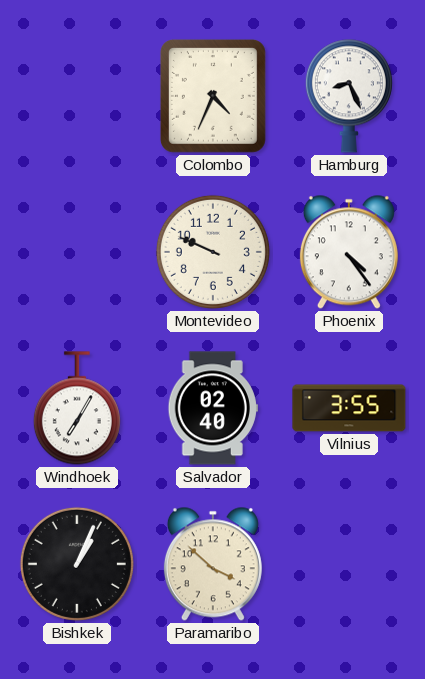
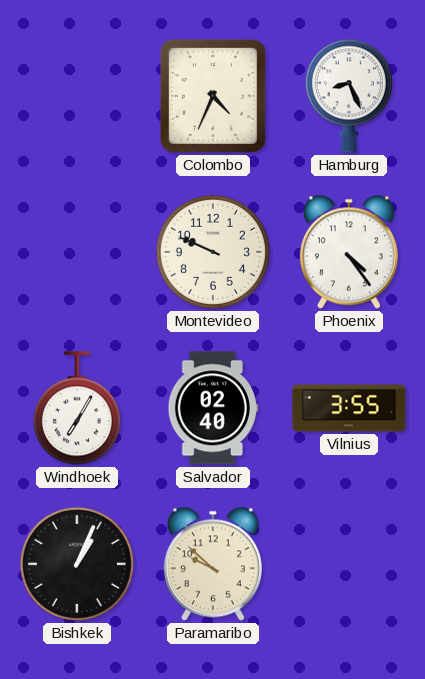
Paramaribo: 3:52 -> 9:52
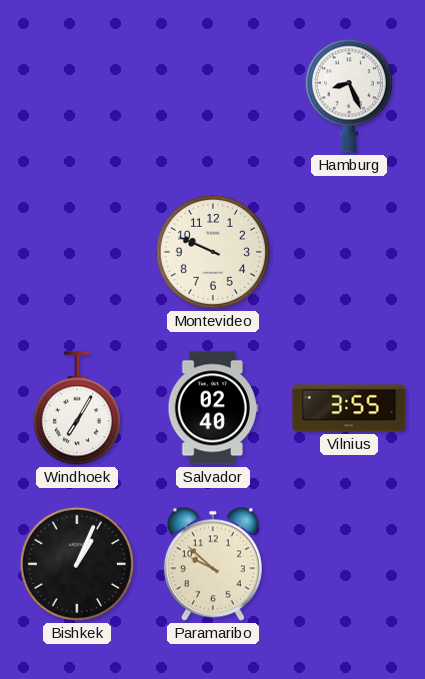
Colombo: 4:34 -> none
Phoenix: 4:24 -> none
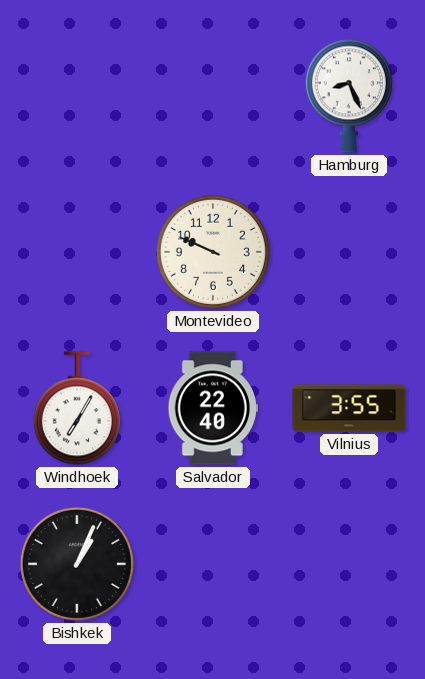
Salvador: 02:40 -> 22:40
Paramaribo: 9:52 -> none
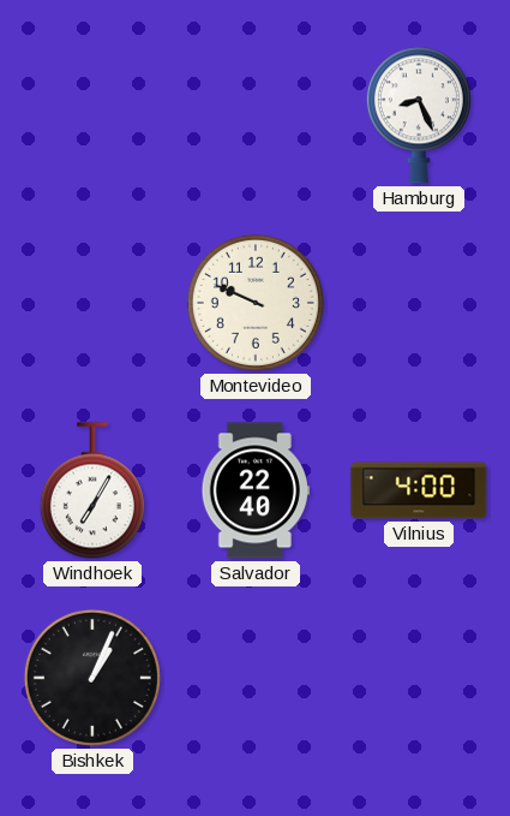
Vilnius: 3:55 -> 4:00
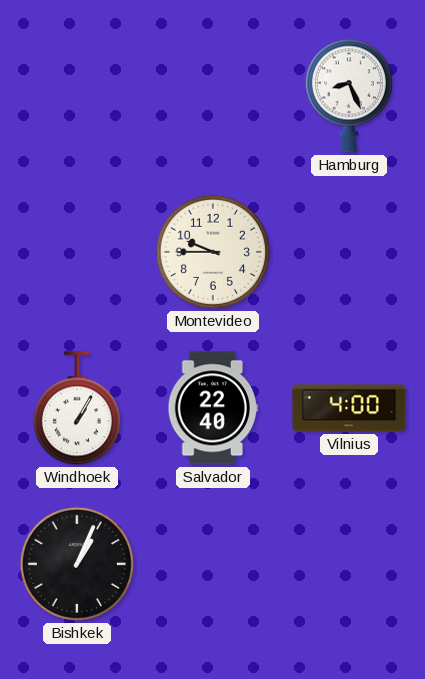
Montevideo: 9:49 -> 9:45
Windhoek: 7:05 -> 1:05
